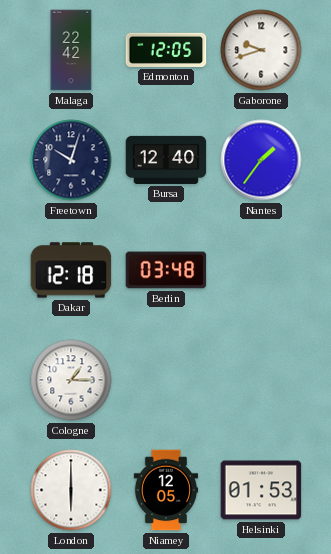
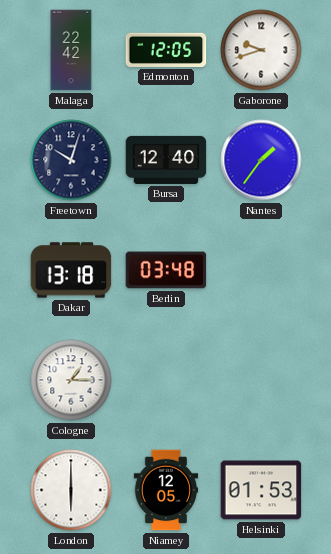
Dakar: 12:18 -> 13:18
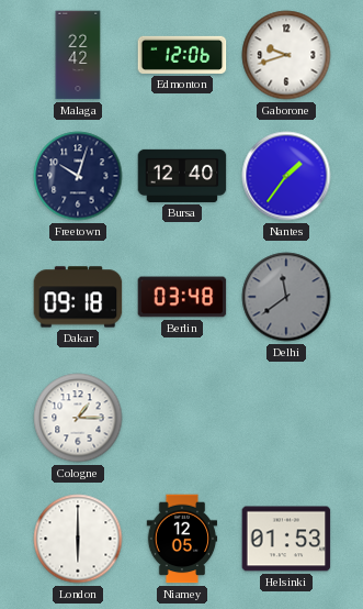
Edmonton: 12:05 -> 12:06
Dakar: 13:18 -> 09:18
Delhi: none -> 11:39
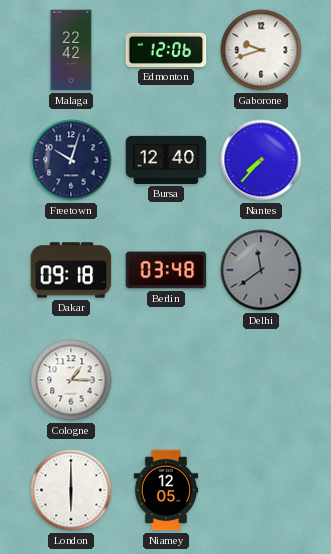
Nantes: 1:36 -> 7:37
Helsinki: 01:53 -> none
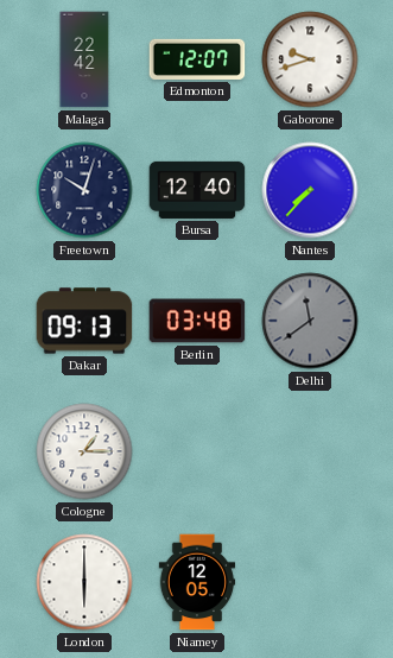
Edmonton: 12:06 -> 12:07
Dakar: 09:18 -> 09:13
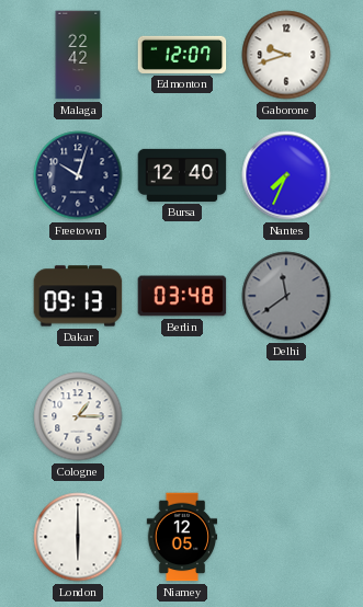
Nantes: 7:37 -> 7:34
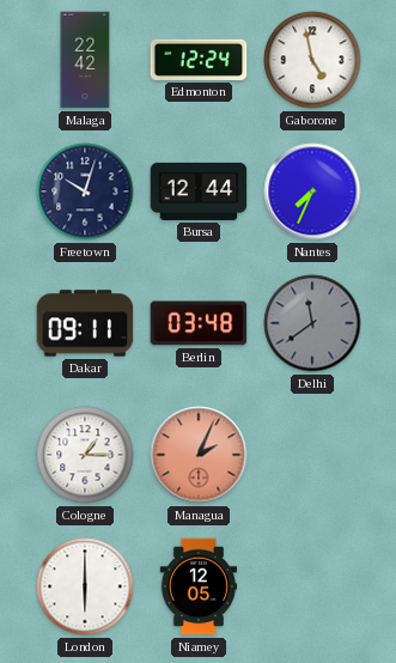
Edmonton: 12:07 -> 12:24
Gaborone: 9:42 -> 4:58
Bursa: 12:40 -> 12:44
Dakar: 09:13 -> 09:11
Managua: none -> 2:04
